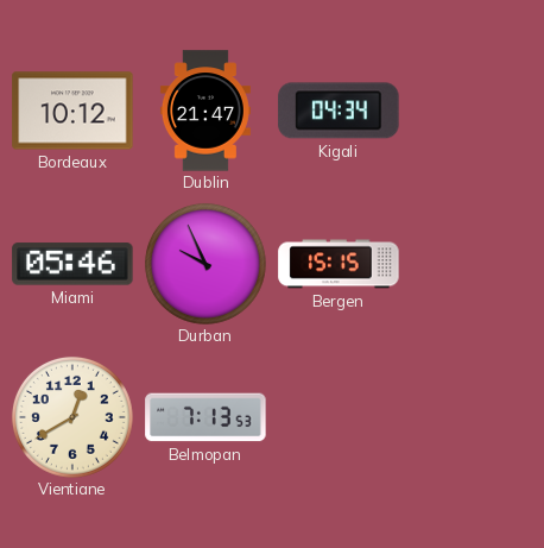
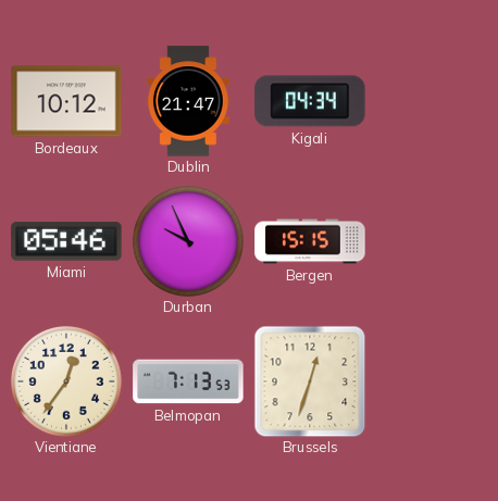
Vientiane: 12:40 -> 12:36
Brussels: none -> 12:33
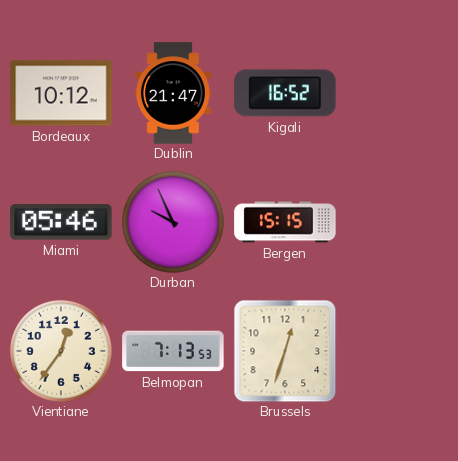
Kigali: 04:34 -> 16:52
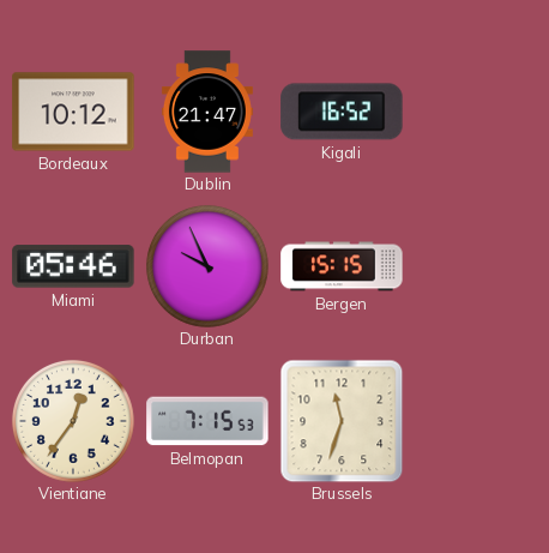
Belmopan: 7:13 -> 7:15
Brussels: 12:33 -> 11:33
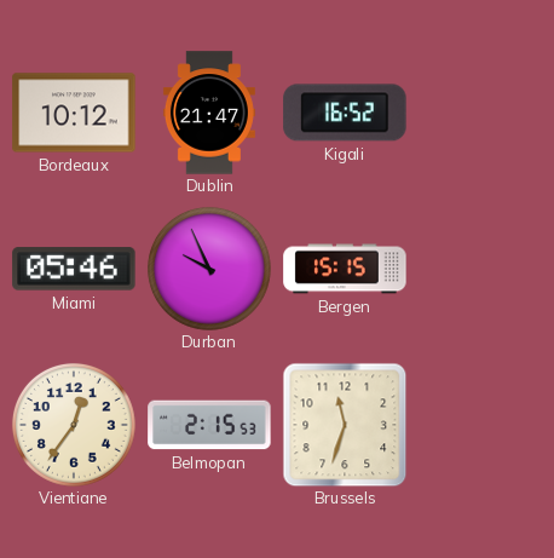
Belmopan: 7:15 -> 2:15
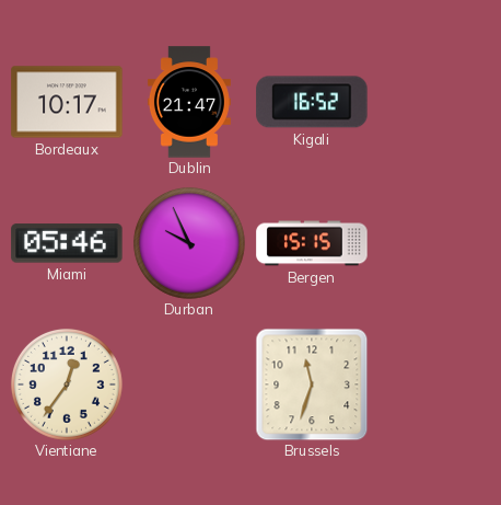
Bordeaux: 10:12 -> 10:17
Belmopan: 2:15 -> none
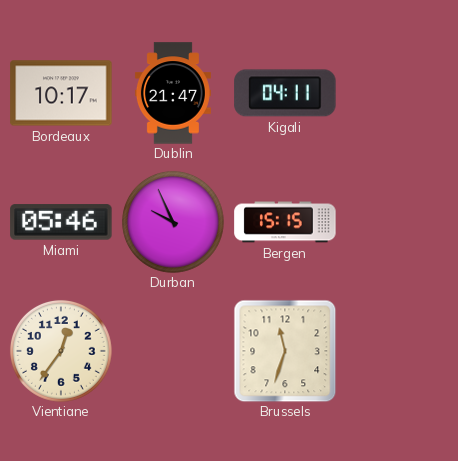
Kigali: 16:52 -> 04:11
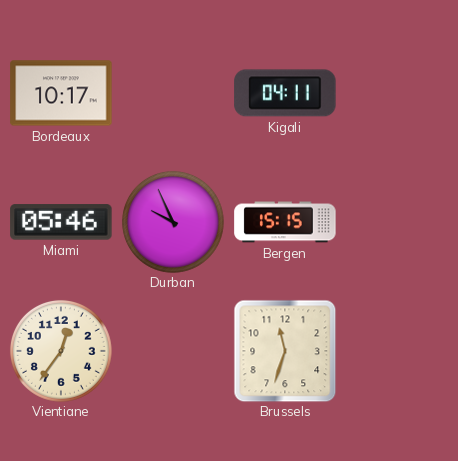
Dublin: 21:47 -> none
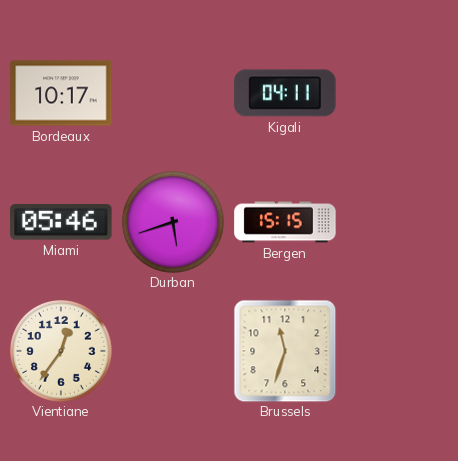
Durban: 9:56 -> 5:42
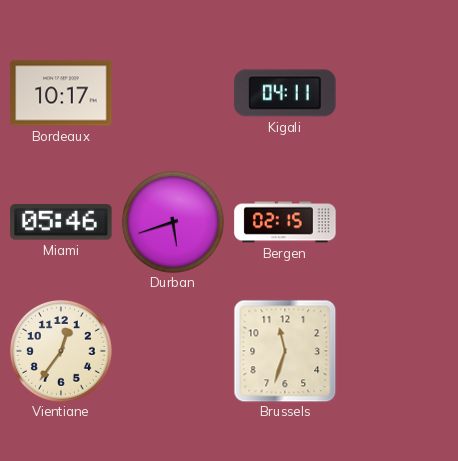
Bergen: 15:15 -> 02:15
